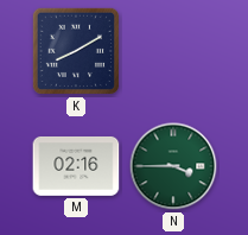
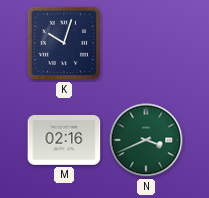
K: 8:10 -> 10:03
N: 3:45 -> 3:41
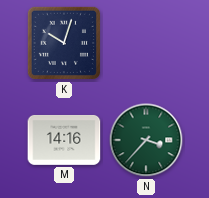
M: 02:16 -> 14:16
N: 3:41 -> 3:37
